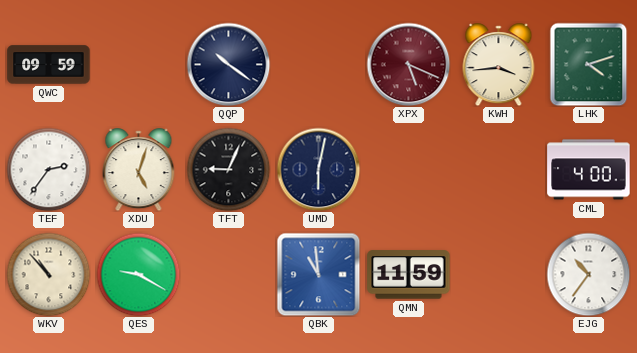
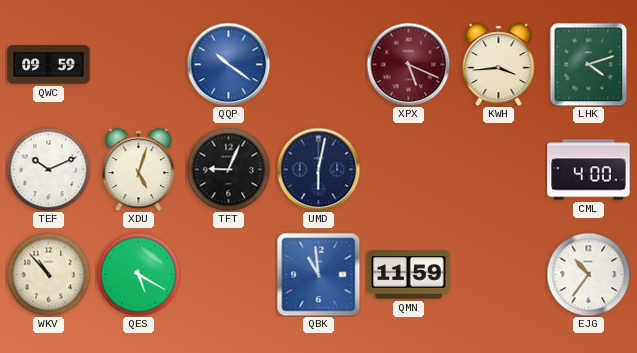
QQP dial: navy -> blue
TEF: 2:36 -> 10:11
QES: 9:20 -> 5:20
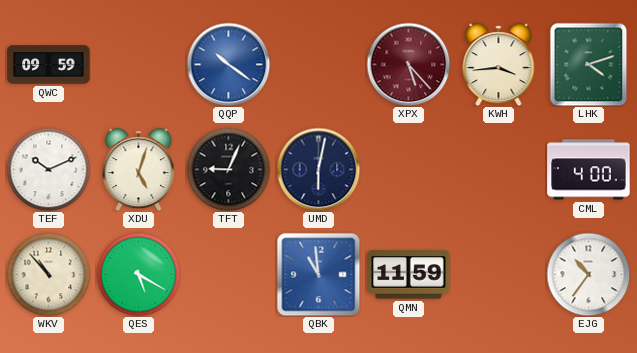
XPX: 5:19 -> 5:23
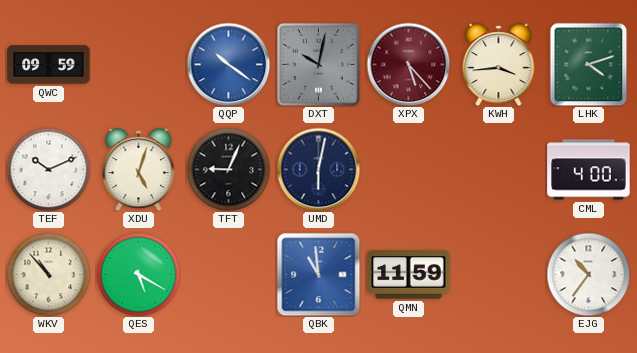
DXT: none -> 10:02
